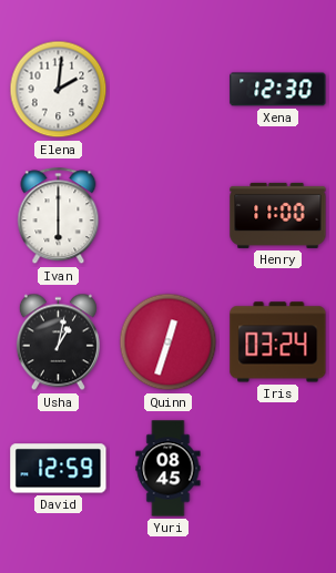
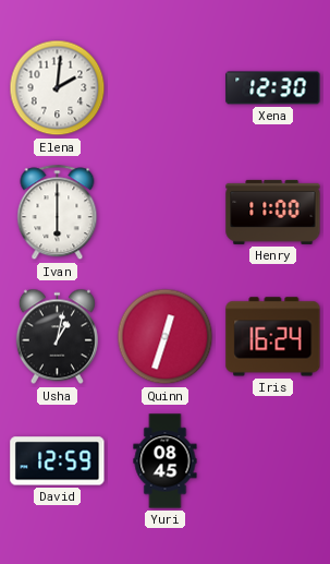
Iris: 03:24 -> 16:24
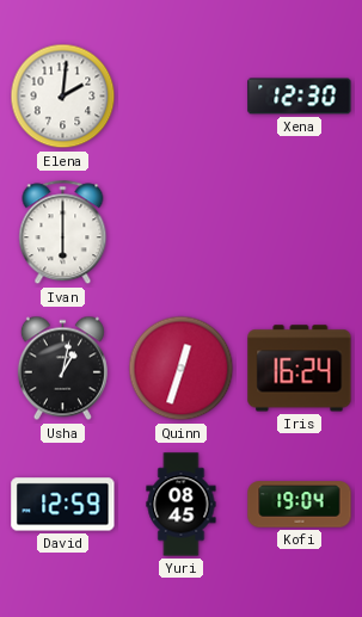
Henry: 11:00 -> none
Kofi: none -> 19:04
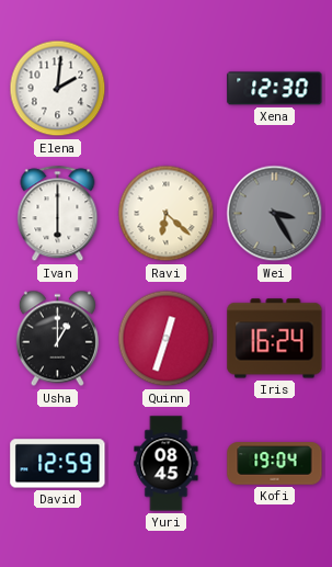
Ravi: none -> 6:22
Wei: none -> 3:25
Usha: 1:02 -> 1:00
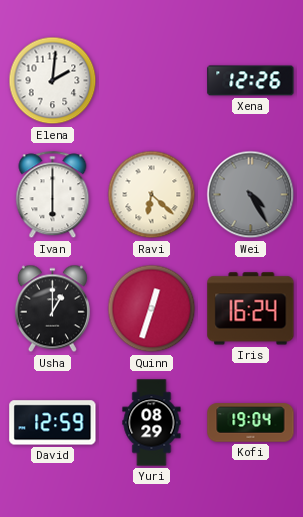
Xena: 12:30 -> 12:26
Wei: 3:25 -> 4:25
Yuri: 08:45 -> 08:29
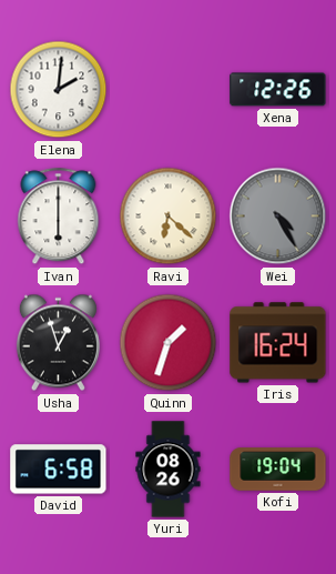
Usha: 1:00 -> 12:57
Quinn: 12:33 -> 1:33
David: 12:59 -> 6:58
Yuri: 08:29 -> 08:26
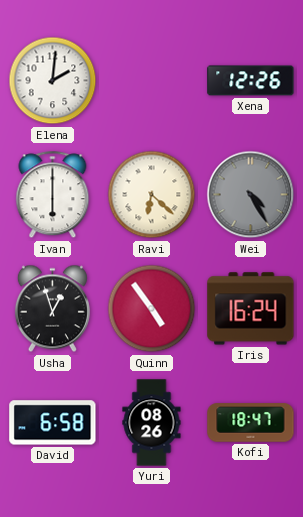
Quinn: 1:33 -> 4:54
Kofi: 19:04 -> 18:47
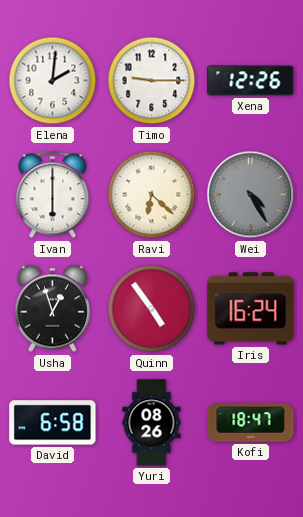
Timo: none -> 9:15
